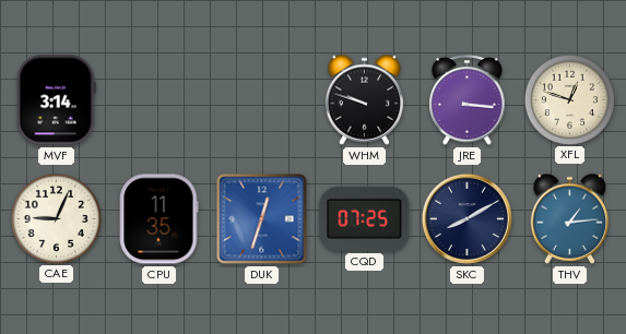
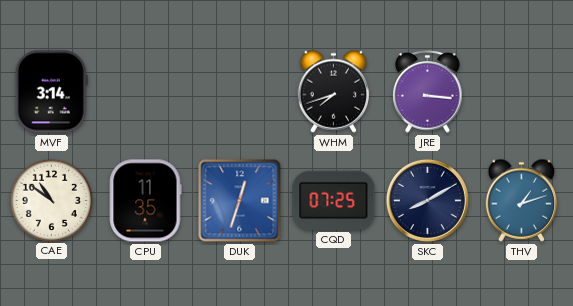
WHM: 9:48 -> 7:42
XFL: 12:48 -> none
CAE: 9:04 -> 10:51
THV: 1:14 -> 1:12
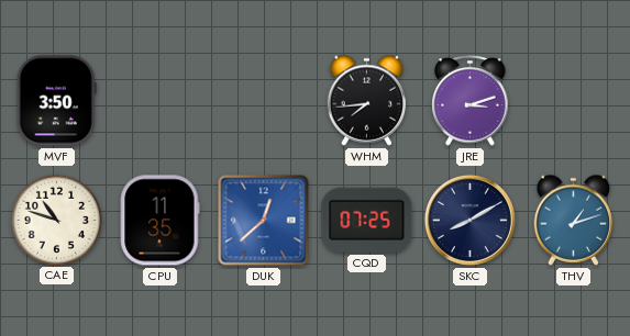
MVF: 3:14 -> 3:50
WHM: 7:42 -> 7:44
JRE: 3:16 -> 3:12
CAE: 10:51 -> 10:48
DUK: 12:33 -> 12:38
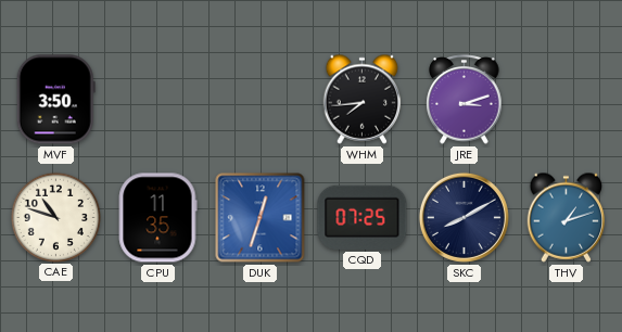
DUK: 12:38 -> 12:33
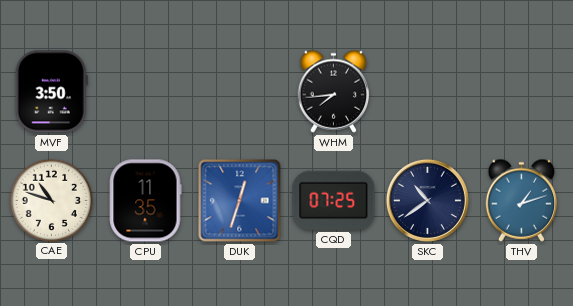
JRE: 3:12 -> none
SKC: 8:10 -> 10:39
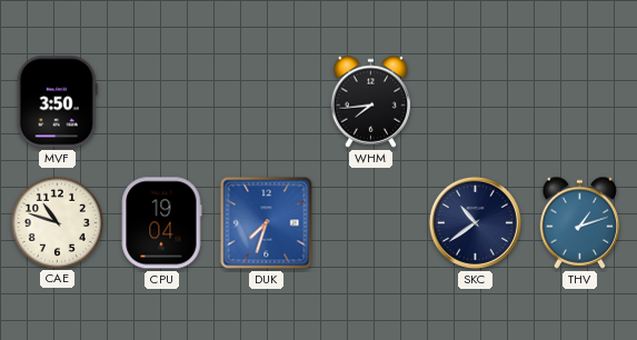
CPU: 11:35 -> 19:04
DUK: 12:33 -> 7:33
CQD: 07:25 -> none
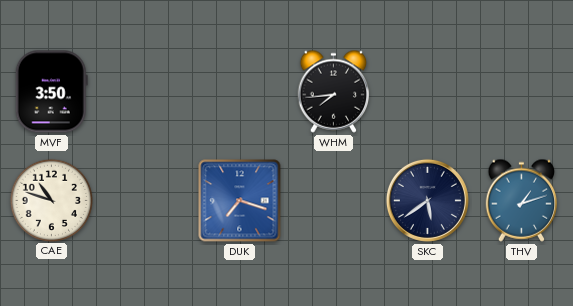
CPU: 19:04 -> none
DUK: 7:33 -> 7:18
SKC: 10:39 -> 5:39
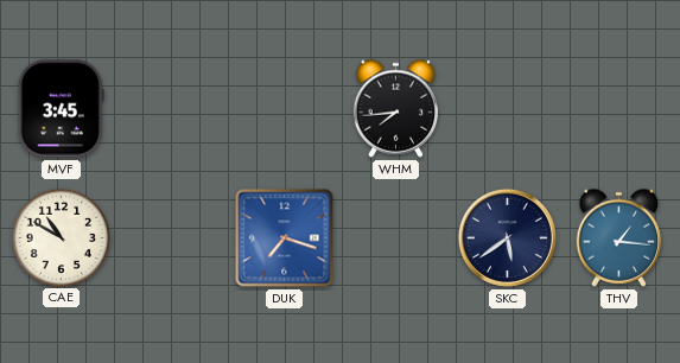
MVF: 3:50 -> 3:45
CAE: 10:48 -> 10:50
THV: 1:12 -> 1:16
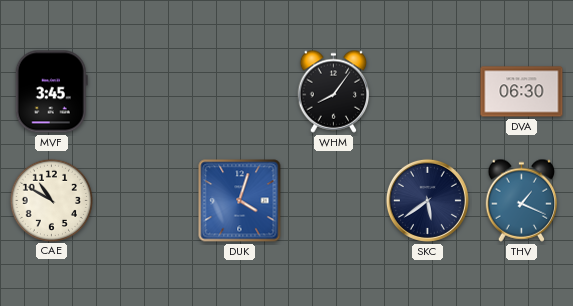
WHM: 7:44 -> 8:06
DVA: none -> 06:30
DUK: 7:18 -> 4:03
THV: 1:16 -> 1:19
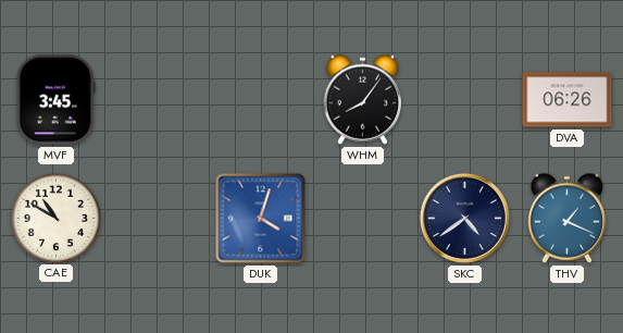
DVA: 06:30 -> 06:26
SKC: 5:39 -> 4:39
